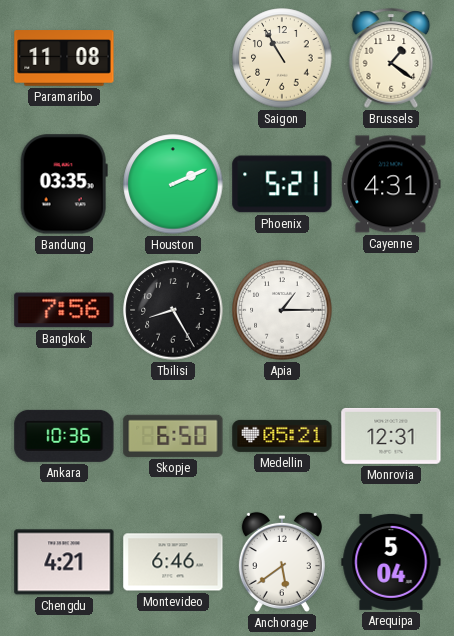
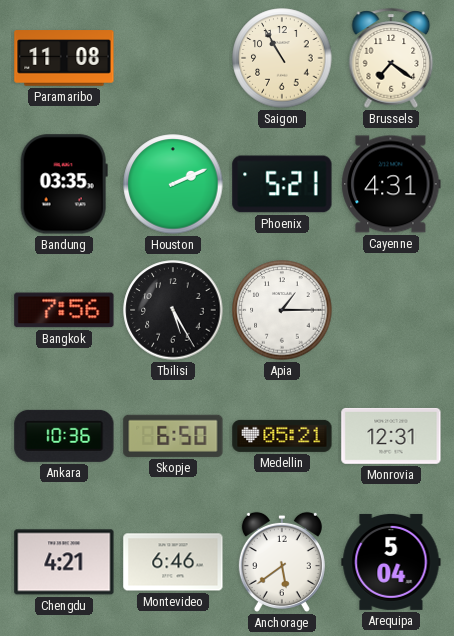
Brussels: 1:21 -> 7:21
Tbilisi: 8:25 -> 5:25
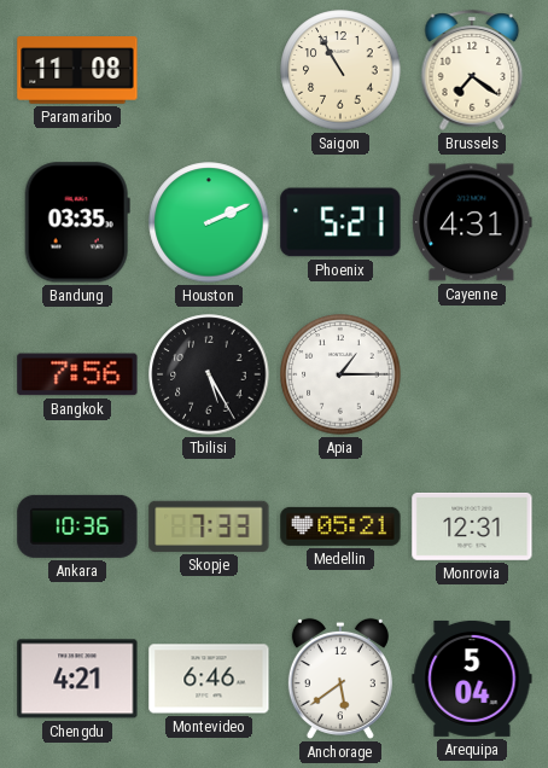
Skopje: 6:50 -> 7:33
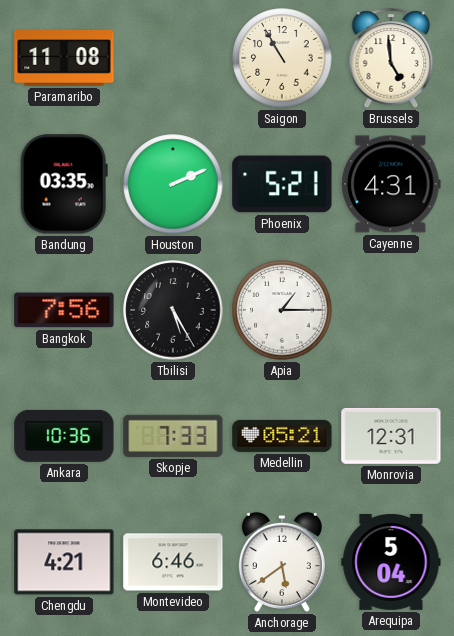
Brussels: 7:21 -> 4:59
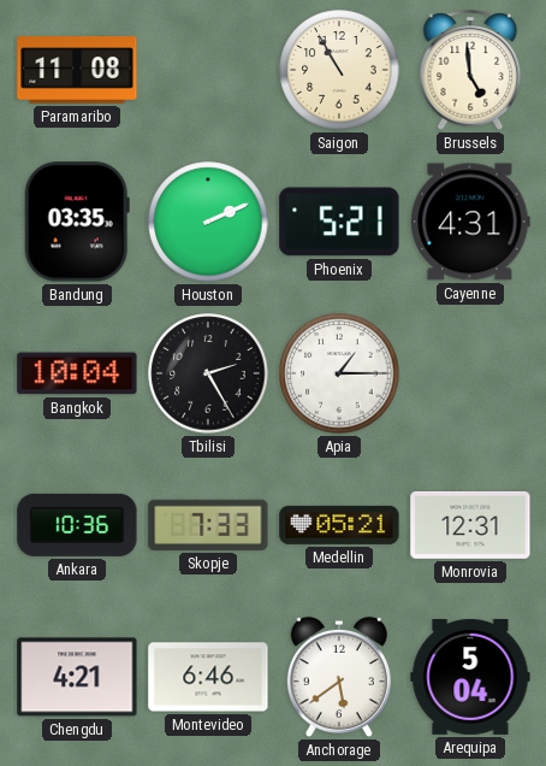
Bangkok: 7:56 -> 10:04
Tbilisi: 5:25 -> 2:25
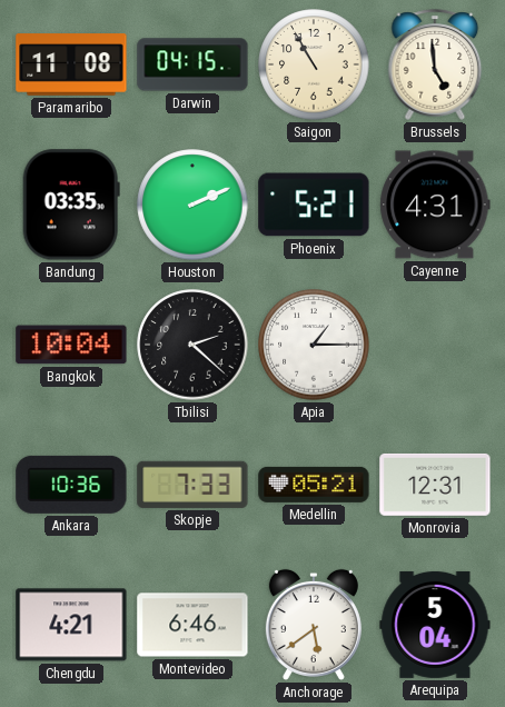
Darwin: none -> 04:15
Tbilisi: 2:25 -> 2:22
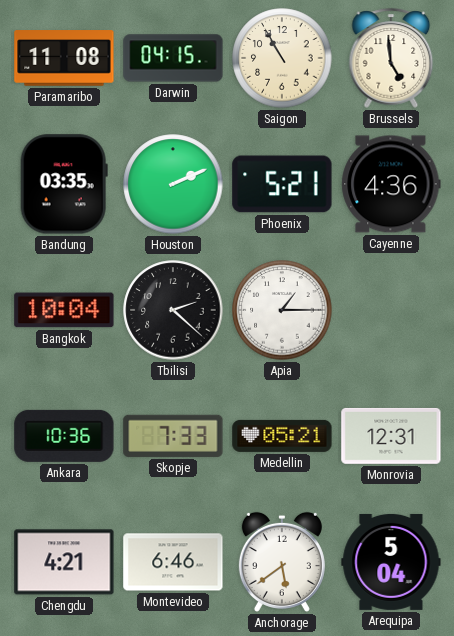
Cayenne: 4:31 -> 4:36
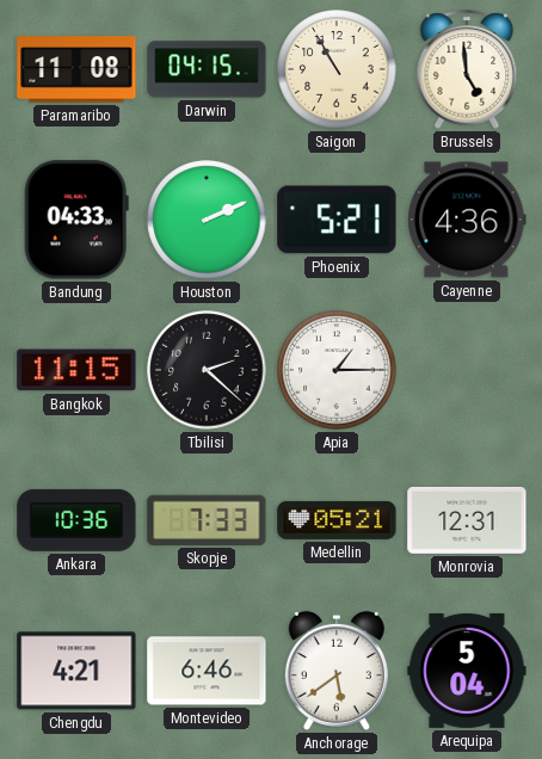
Bandung: 03:35 -> 04:33
Bangkok: 10:04 -> 11:15
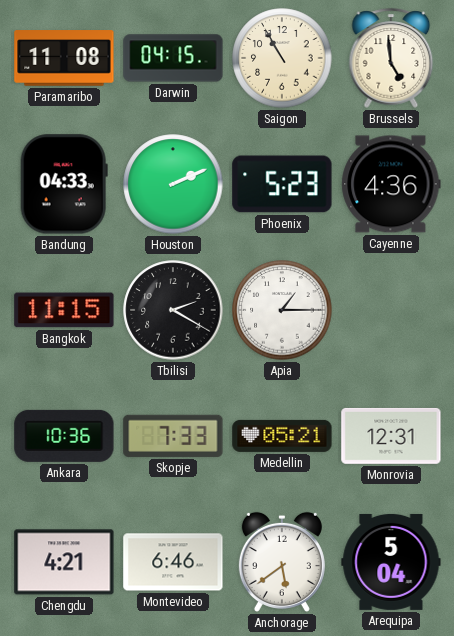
Phoenix: 5:21 -> 5:23
Tbilisi: 2:22 -> 2:20
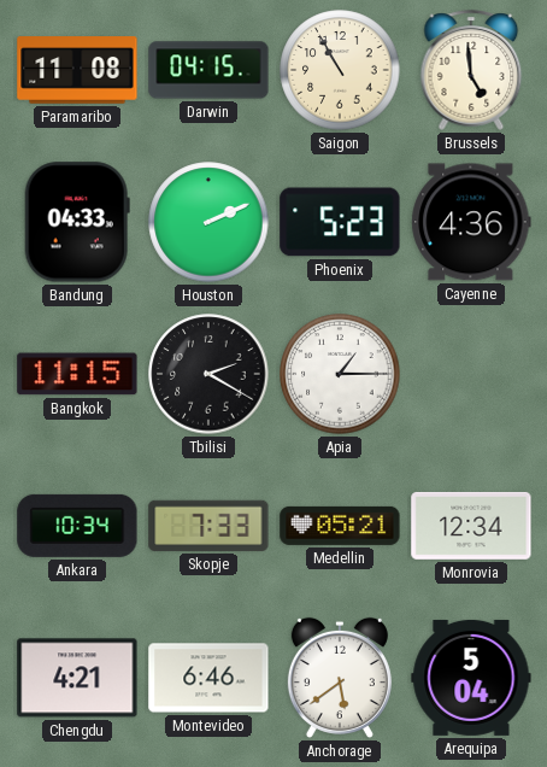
Ankara: 10:36 -> 10:34
Monrovia: 12:31 -> 12:34
